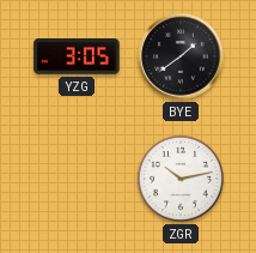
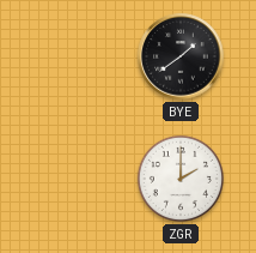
YZG: 3:05 -> none
ZGR: 10:13 -> 2:00
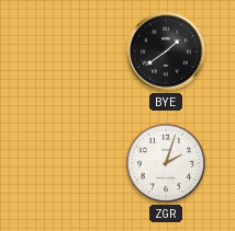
ZGR: 2:00 -> 2:03
